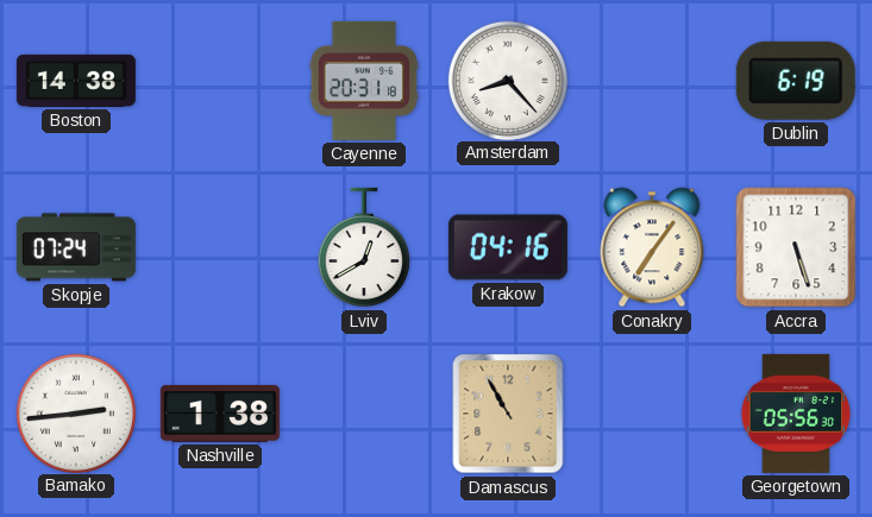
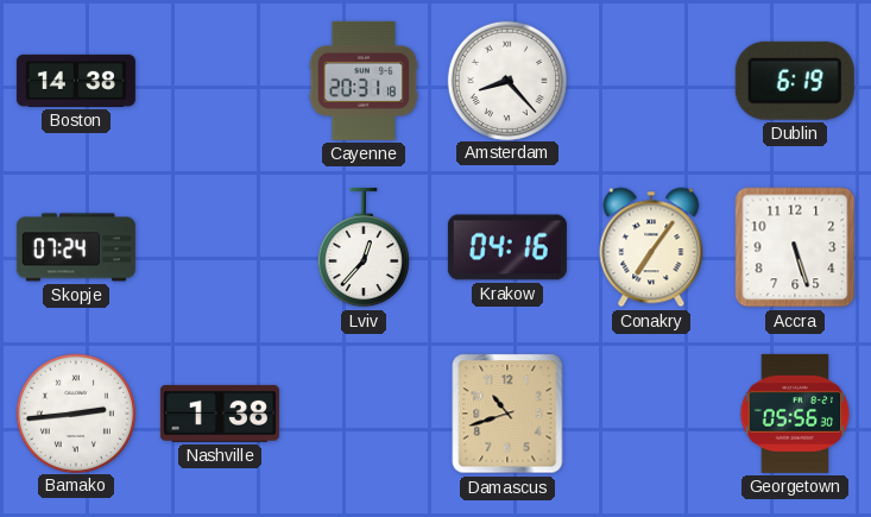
Lviv: 12:40 -> 12:37
Damascus: 10:55 -> 10:42
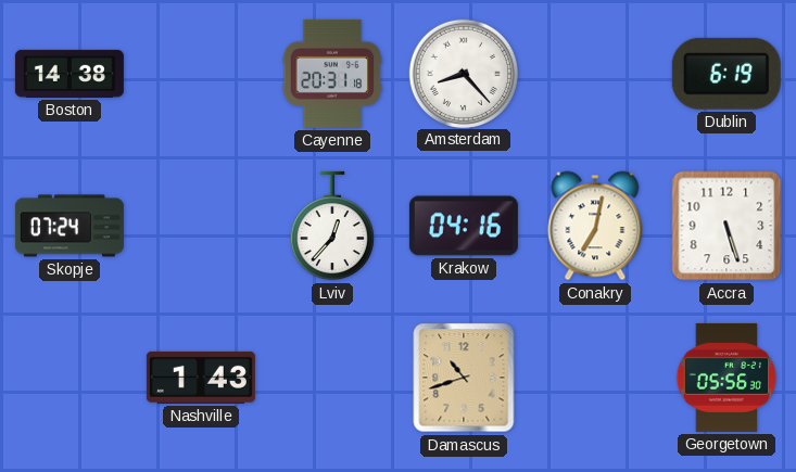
Conakry: 7:06 -> 7:02
Bamako: 2:44 -> none
Nashville: 1:38 -> 1:43
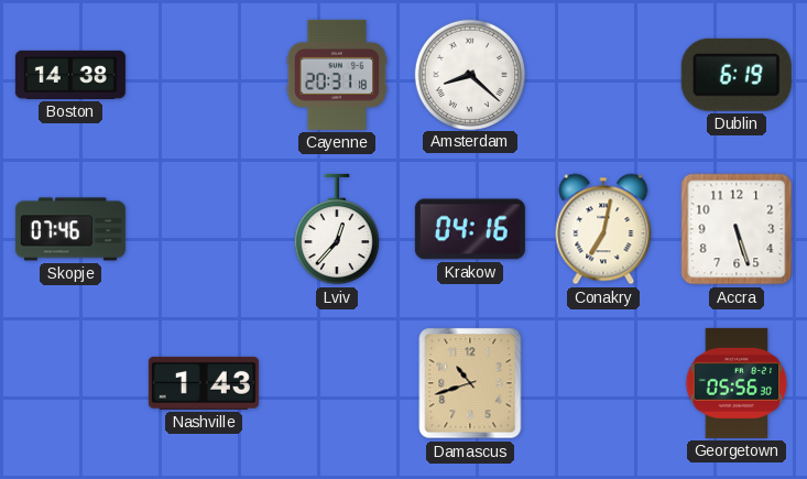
Amsterdam: 8:23 -> 8:22
Skopje: 07:24 -> 07:46
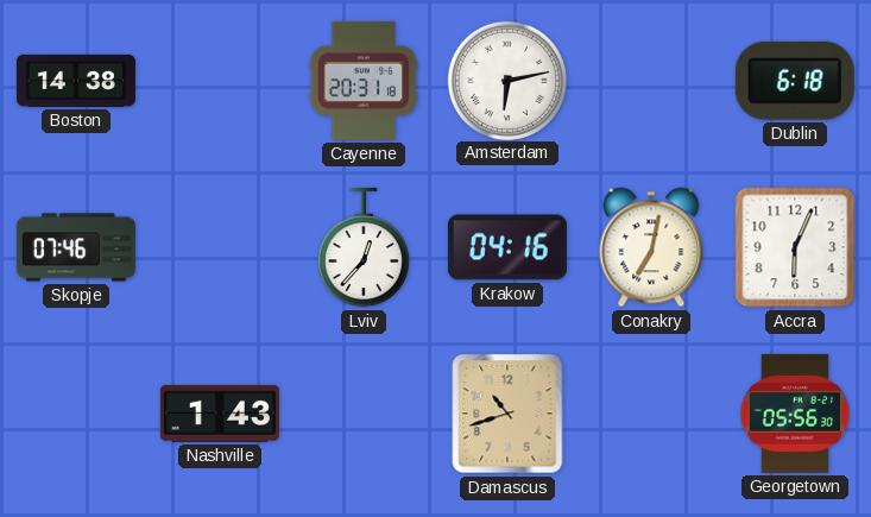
Amsterdam: 8:22 -> 6:13
Dublin: 6:19 -> 6:18
Accra: 5:27 -> 6:04
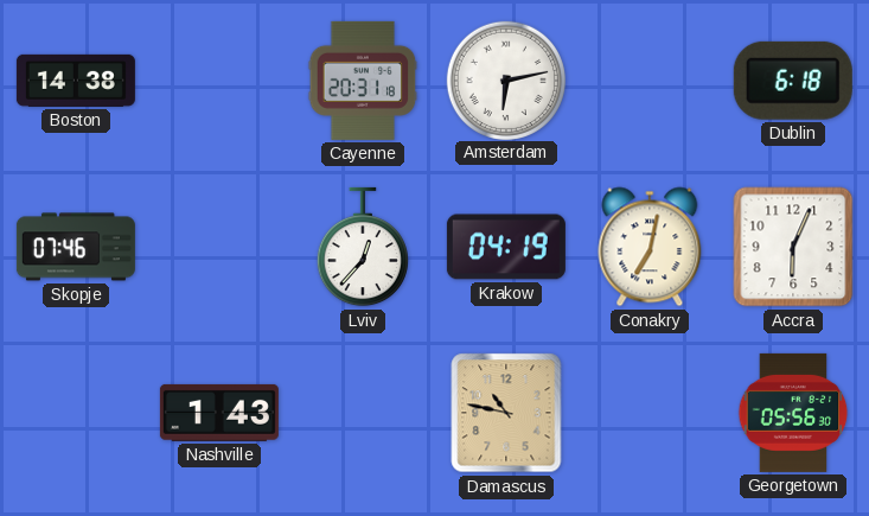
Krakow: 04:16 -> 04:19
Damascus: 10:42 -> 10:47
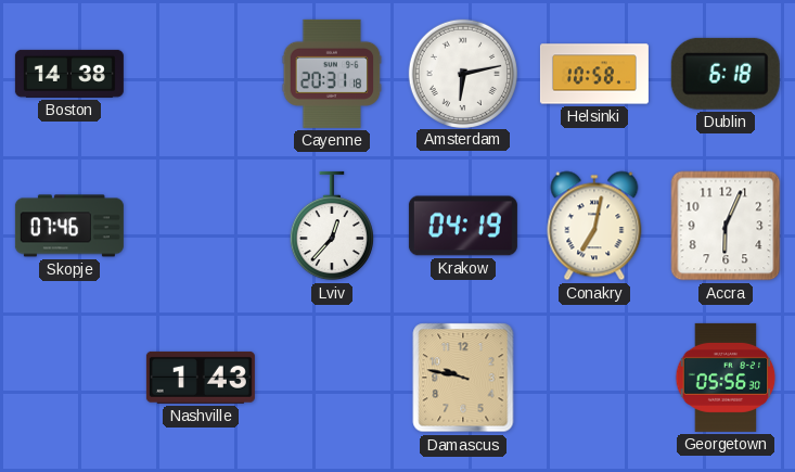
Helsinki: none -> 10:58
Damascus: 10:47 -> 9:47
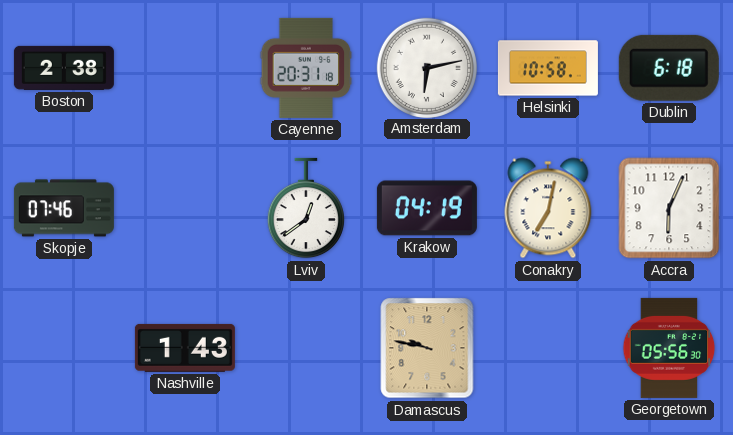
Boston: 14:38 -> 2:38
Lviv: 12:37 -> 12:39
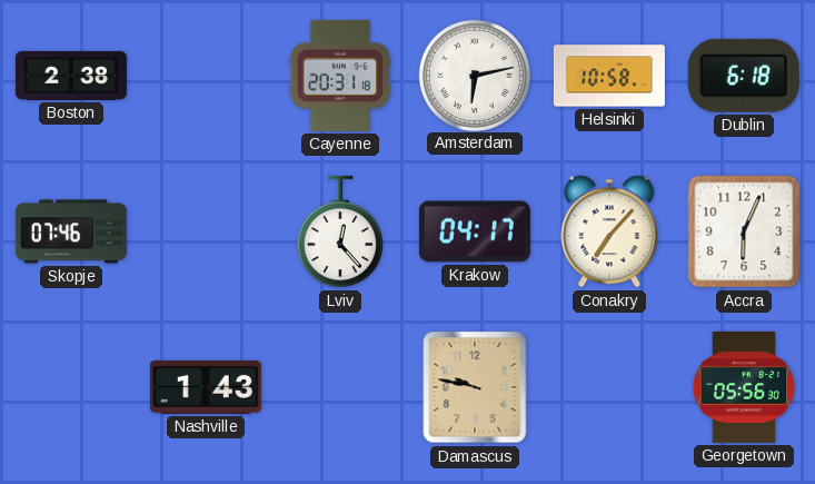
Lviv: 12:39 -> 12:23
Krakow: 04:19 -> 04:17
Conakry: 7:02 -> 7:07
